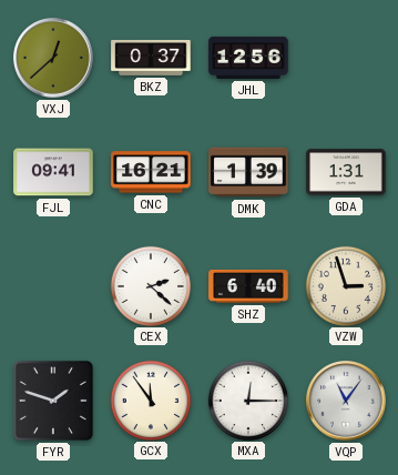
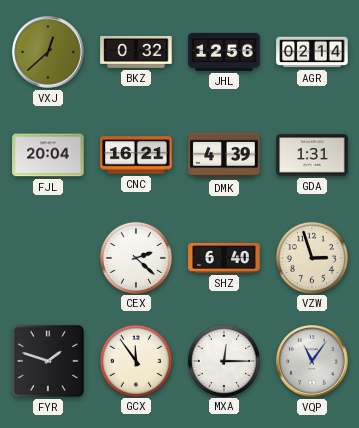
BKZ: 0:37 -> 0:32
AGR: none -> 02:14
FJL: 09:41 -> 20:04
DMK: 1:39 -> 4:39
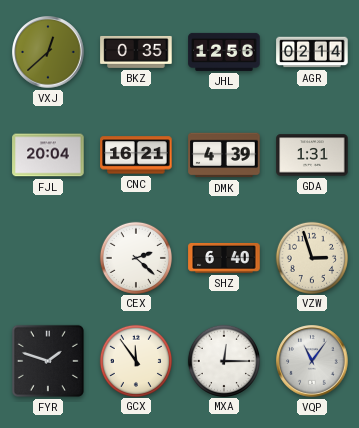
BKZ: 0:32 -> 0:35
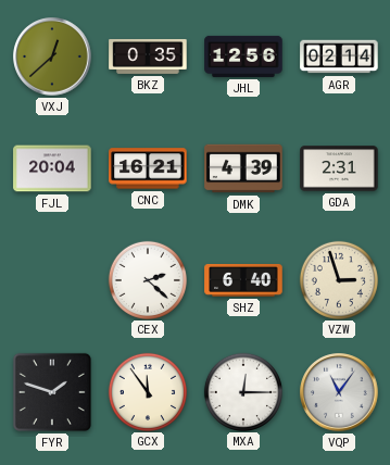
GDA: 1:31 -> 2:31
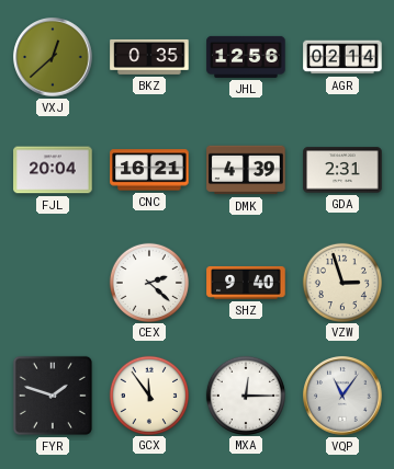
SHZ: 6:40 -> 9:40
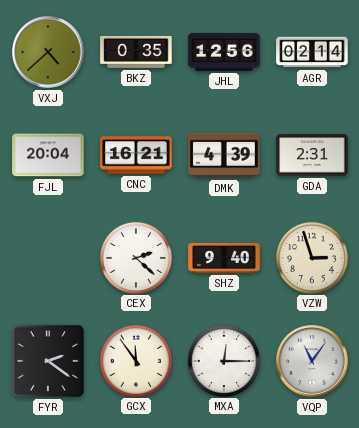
VXJ: 12:38 -> 4:38
FYR: 1:48 -> 2:21
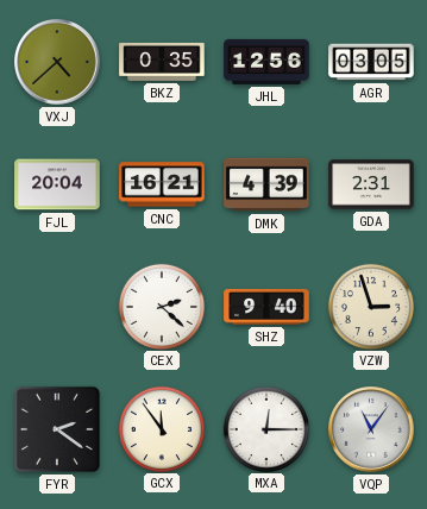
AGR: 02:14 -> 03:05
